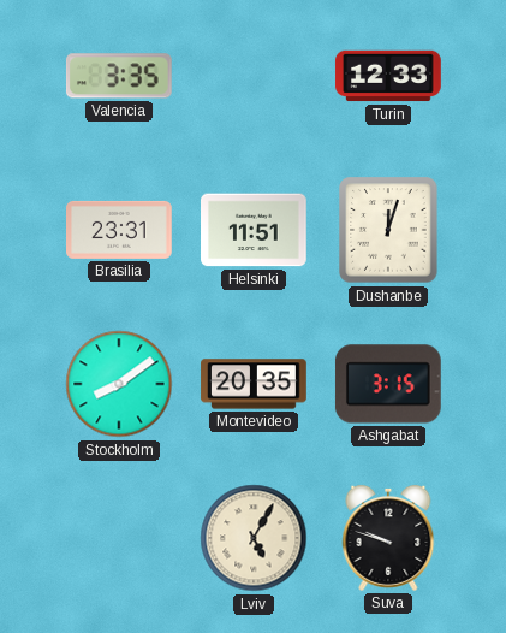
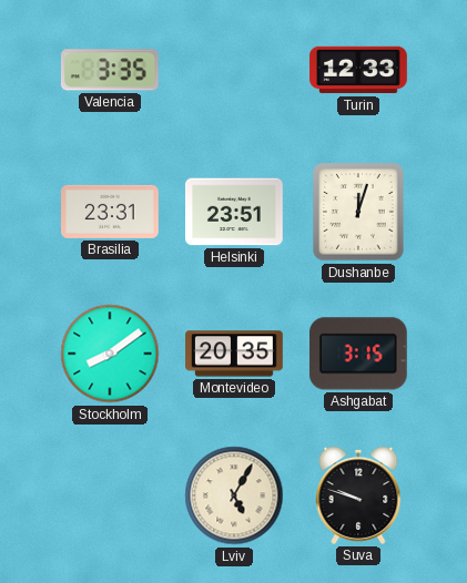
Helsinki: 11:51 -> 23:51
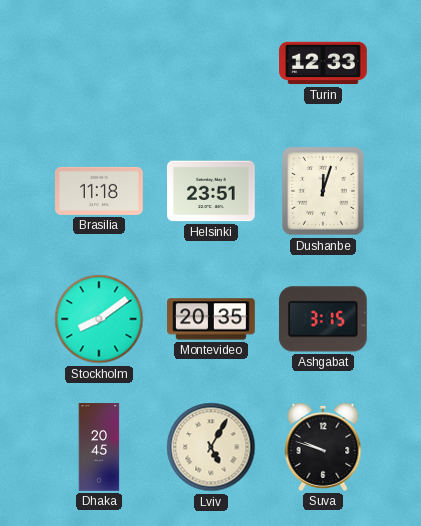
Valencia: 3:35 -> none
Brasilia: 23:31 -> 11:18
Dhaka: none -> 20:45
